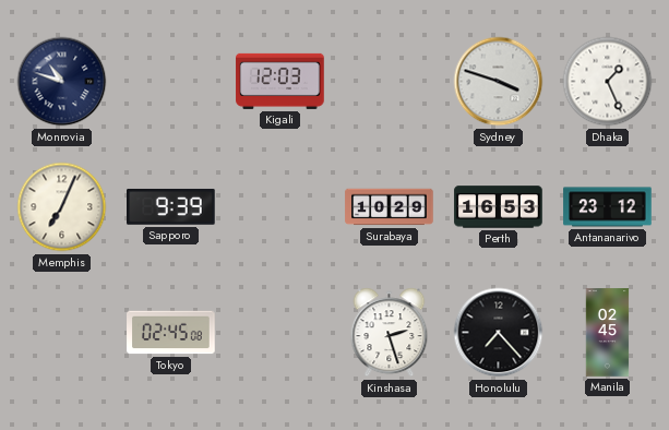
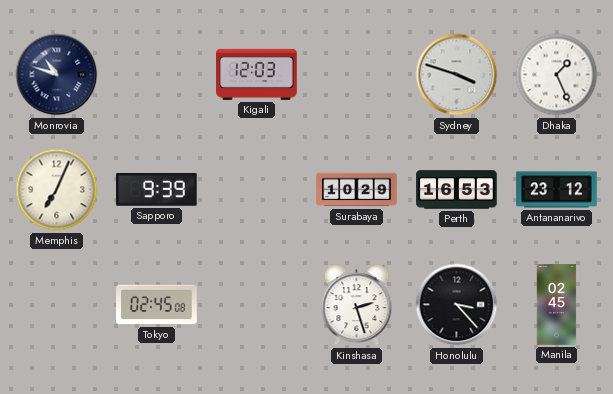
Honolulu: 7:23 -> 3:23
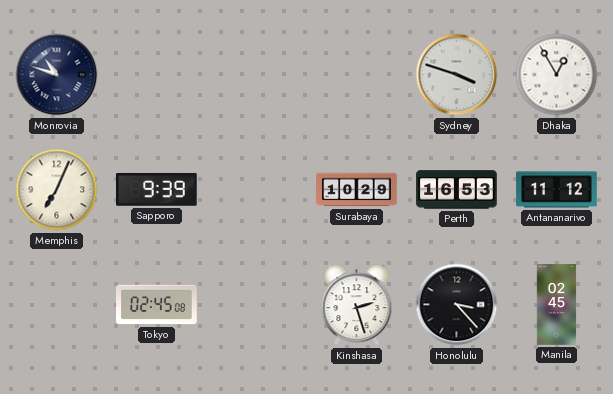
Kigali: 12:03 -> none
Dhaka: 1:26 -> 12:55
Antananarivo: 23:12 -> 11:12
